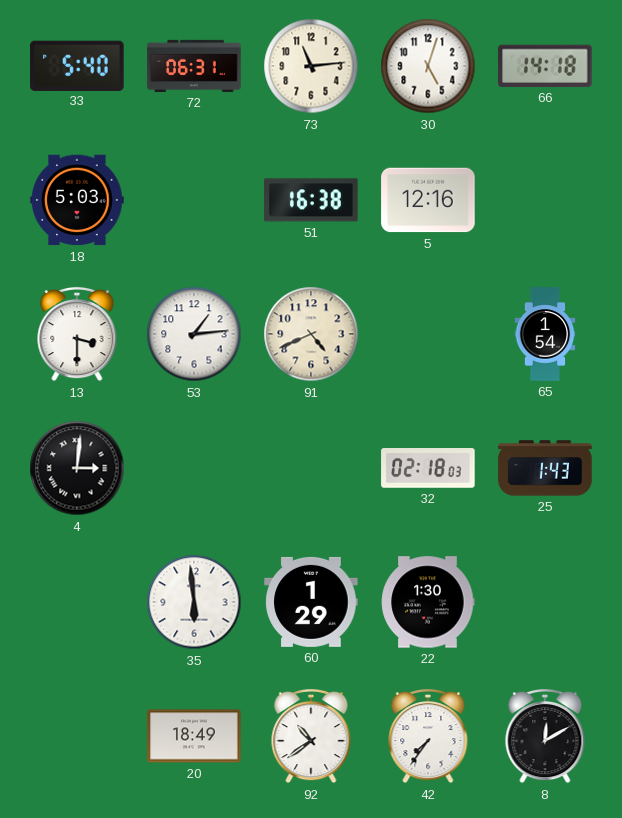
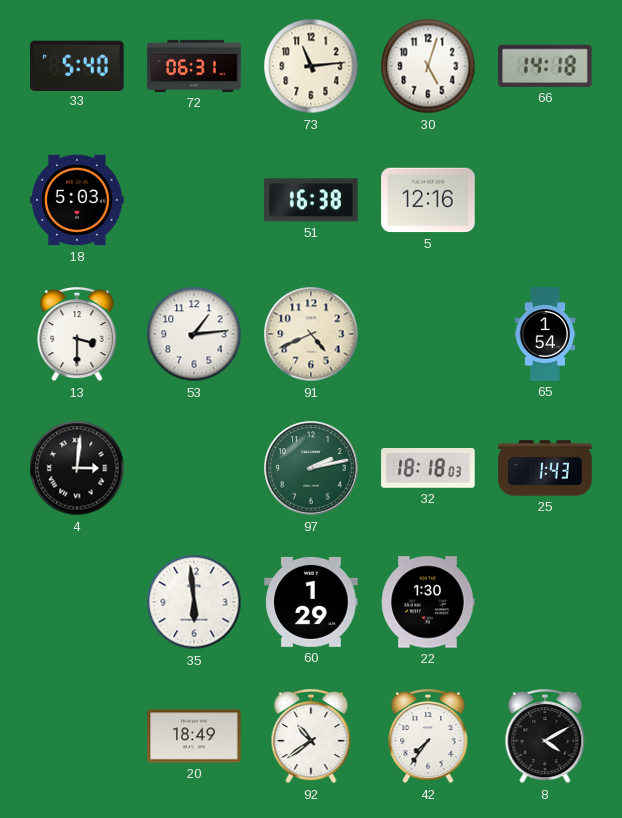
97: none -> 2:13
32: 02:18 -> 18:18
8: 12:10 -> 4:10
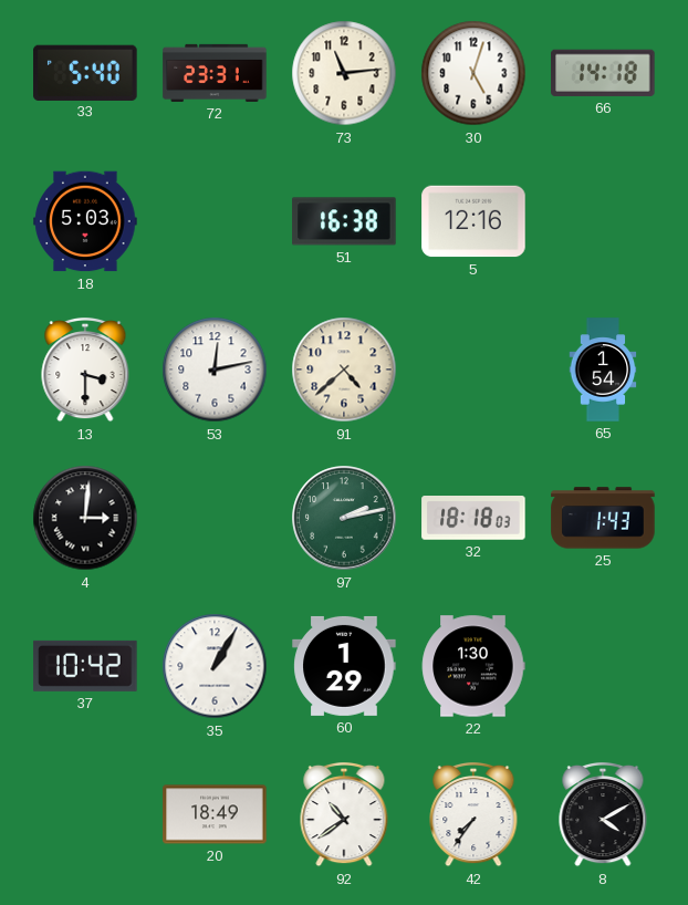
72: 06:31 -> 23:31
53: 1:14 -> 12:13
91: 4:41 -> 4:38
37: none -> 10:42
35: 5:59 -> 1:05
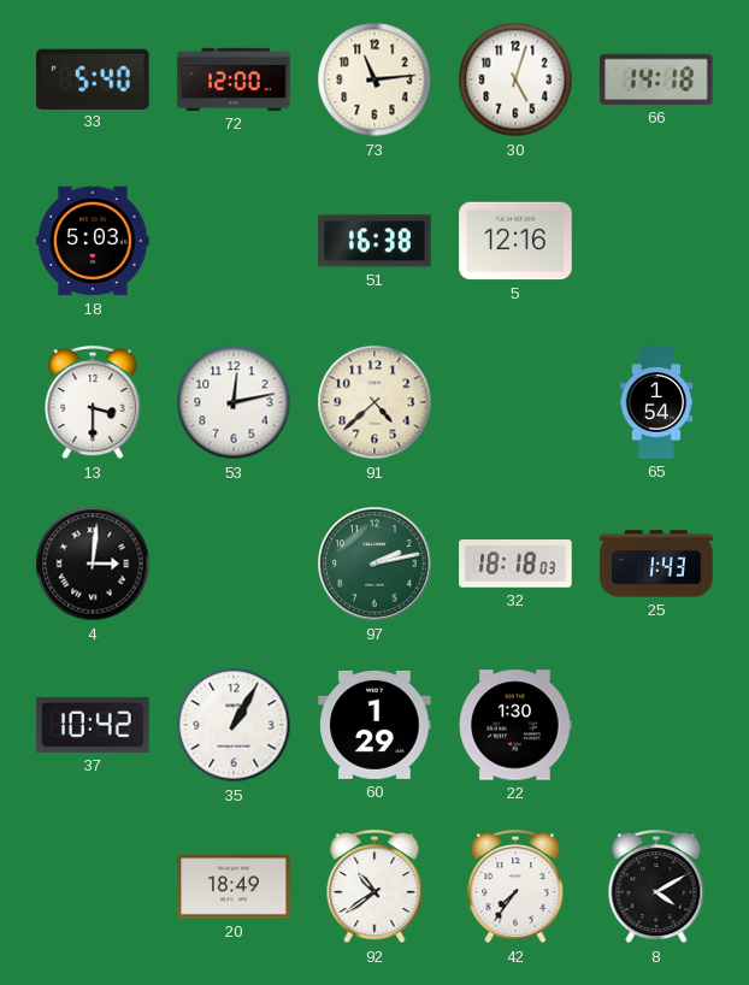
72: 23:31 -> 12:00
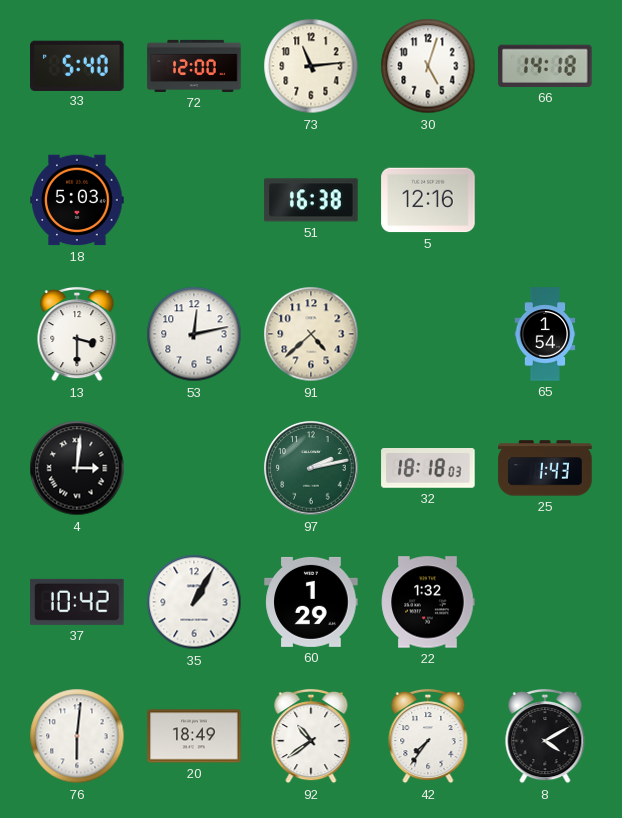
22: 1:30 -> 1:32
76: none -> 6:01
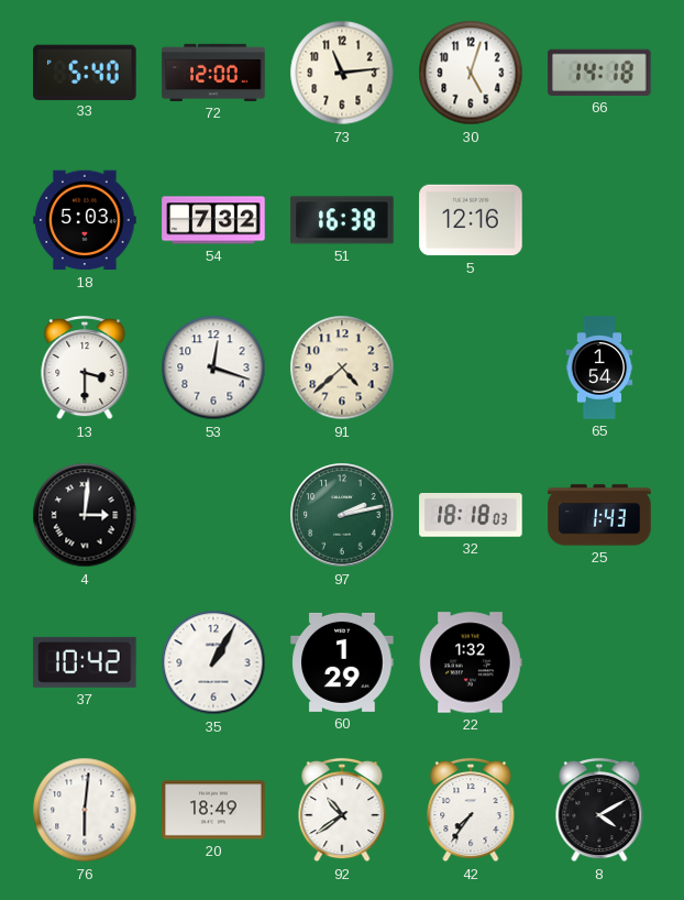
54: none -> 7:32
53: 12:13 -> 12:18
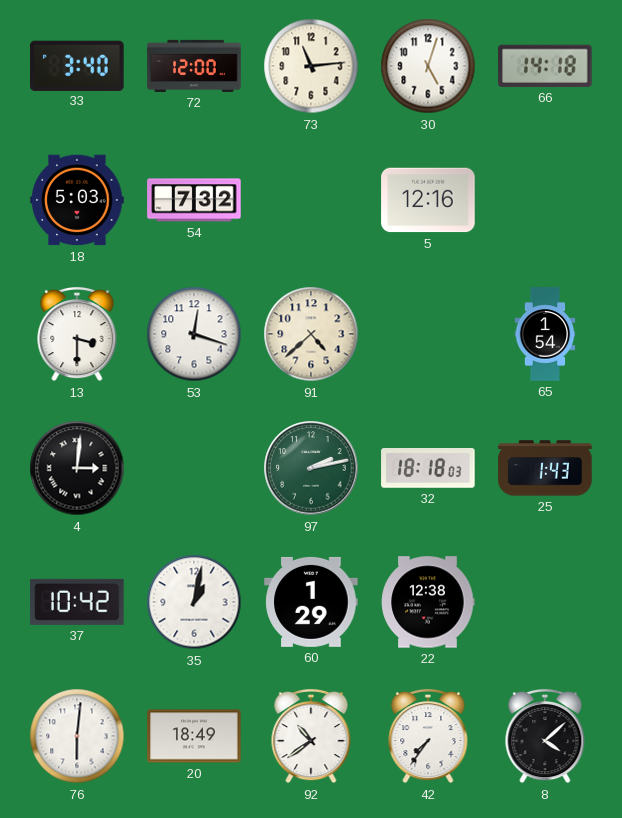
33: 5:40 -> 3:40
51: 16:38 -> none
35: 1:05 -> 1:02
22: 1:32 -> 12:38
8: 4:10 -> 4:08
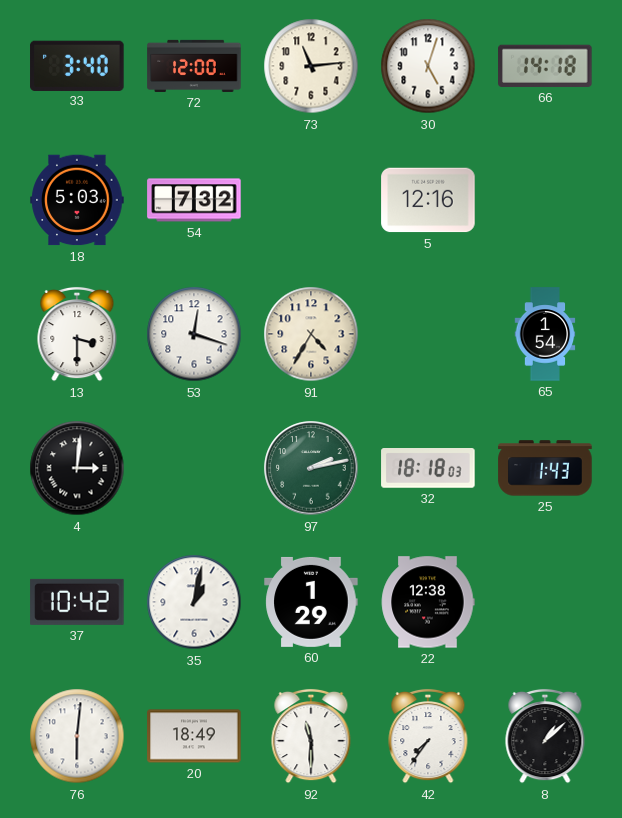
91: 4:38 -> 4:35
92: 10:39 -> 11:30
8: 4:08 -> 1:08
